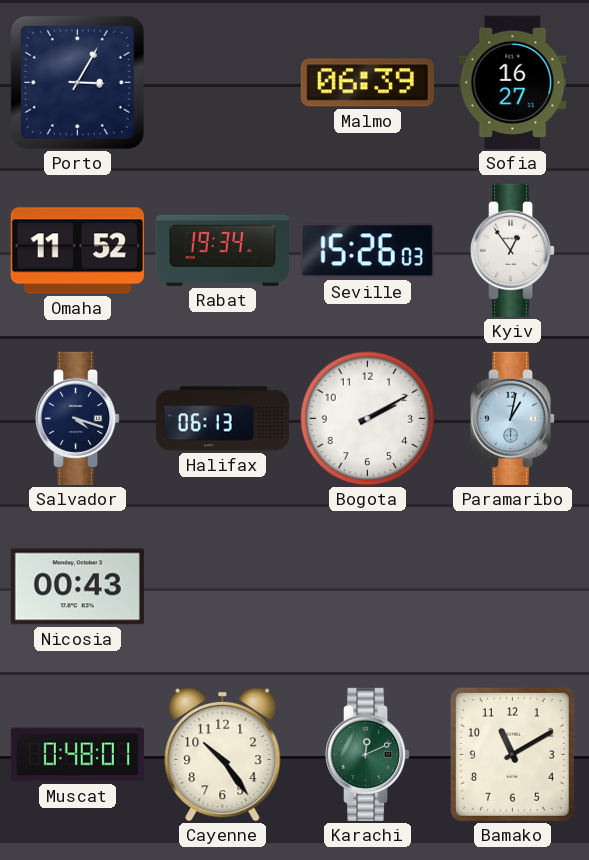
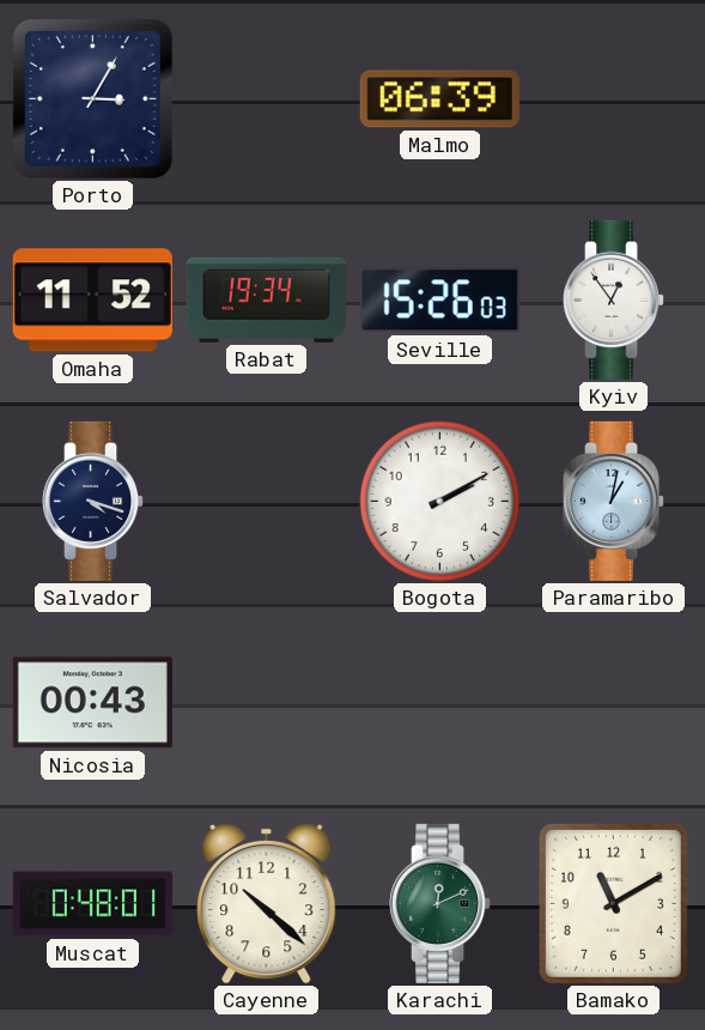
Sofia: 16:27 -> none
Halifax: 06:13 -> none
Cayenne: 10:24 -> 10:22
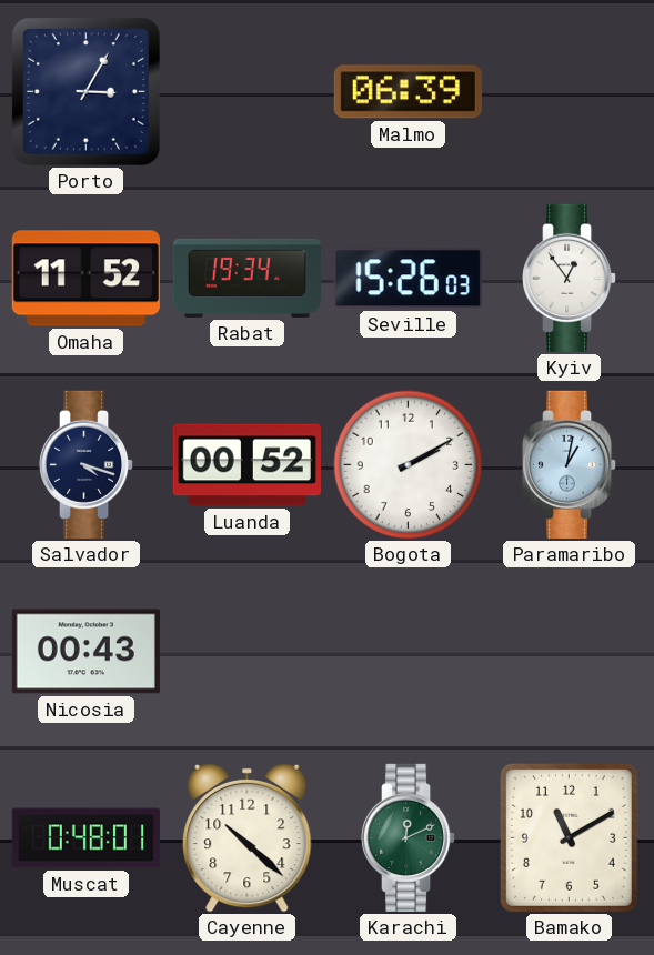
Luanda: none -> 00:52
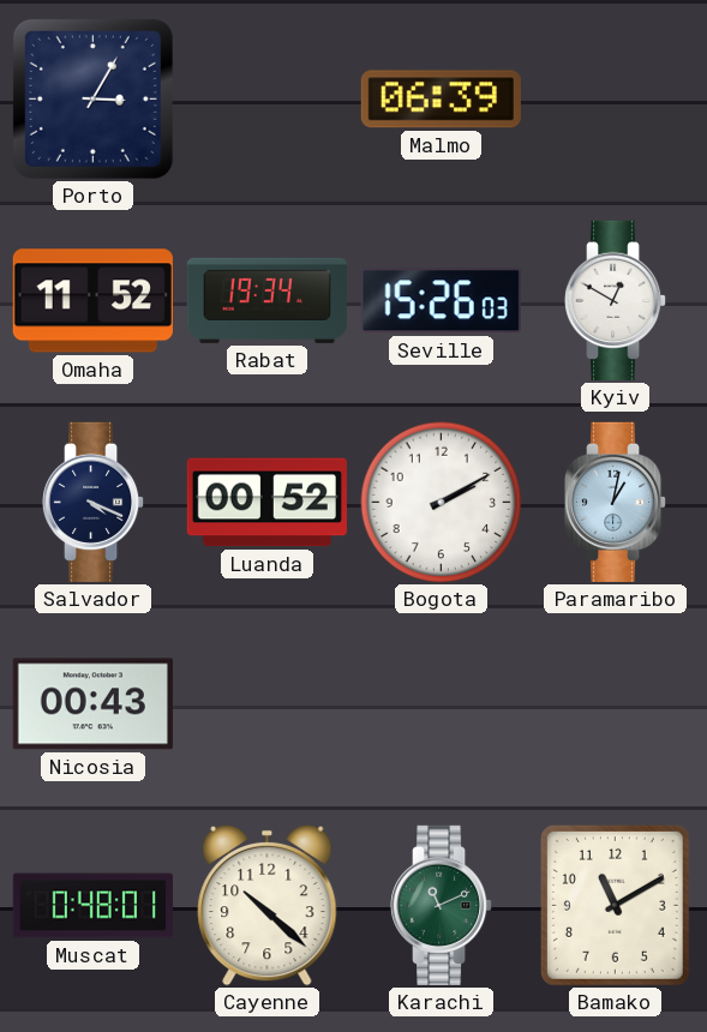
Kyiv: 12:54 -> 12:50
Salvador: 4:18 -> 4:19
Karachi: 12:11 -> 11:11
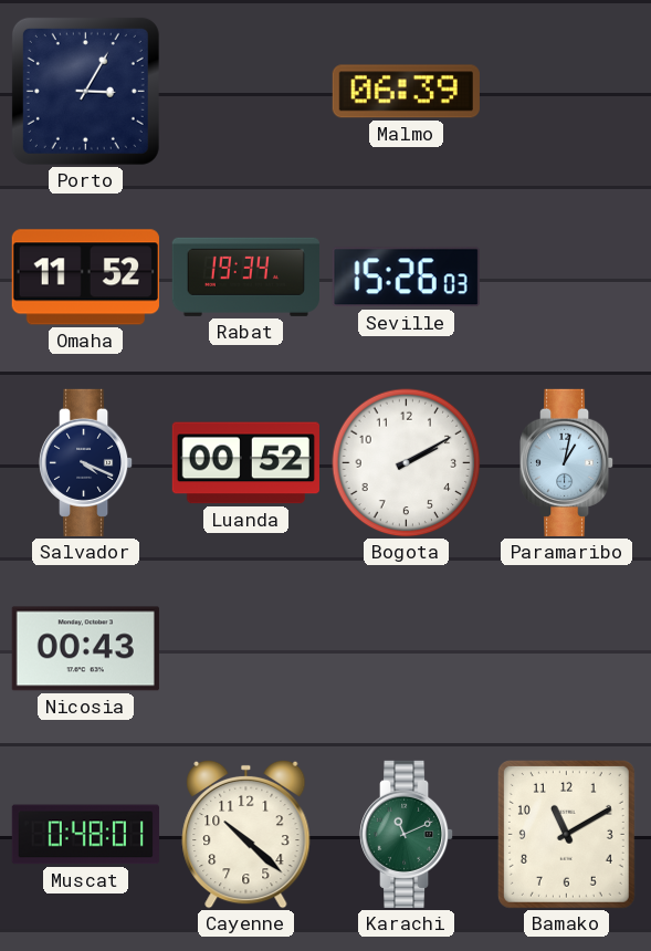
Kyiv: 12:50 -> none
